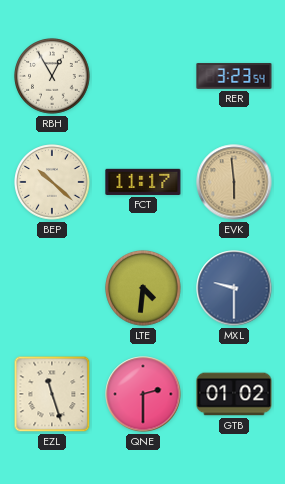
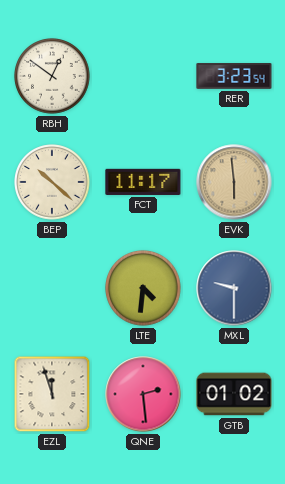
RBH: 12:55 -> 12:51
EZL: 11:27 -> 11:57
QNE: 2:30 -> 2:29
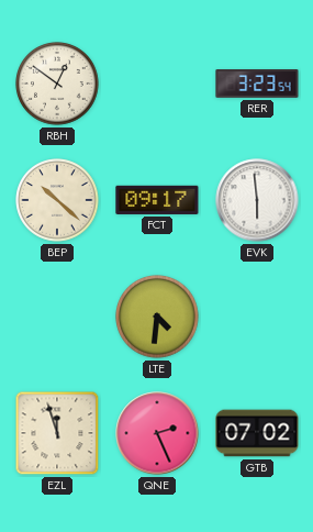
FCT: 11:17 -> 09:17
EVK dial: champagne -> white
MXL: 9:30 -> none
QNE: 2:29 -> 2:26
GTB: 01:02 -> 07:02
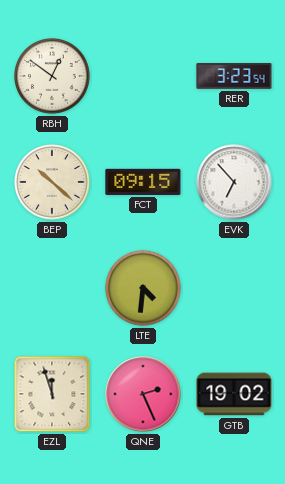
FCT: 09:17 -> 09:15
EVK: 5:59 -> 6:53
GTB: 07:02 -> 19:02
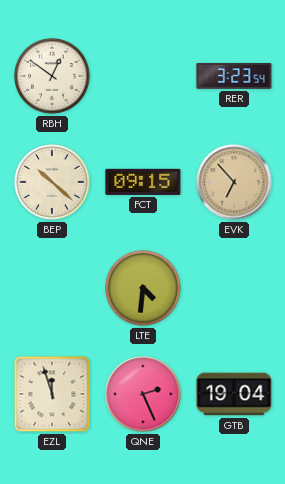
EVK dial: white -> champagne
GTB: 19:02 -> 19:04
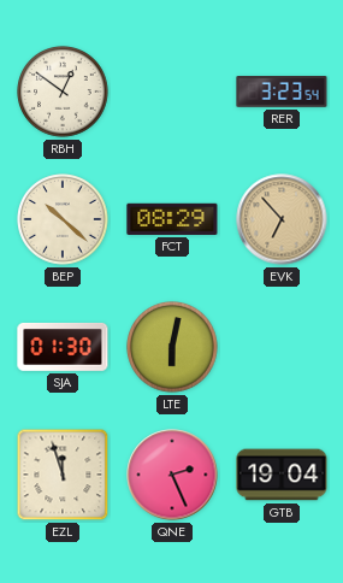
FCT: 09:15 -> 08:29
SJA: none -> 01:30
LTE: 4:31 -> 6:02
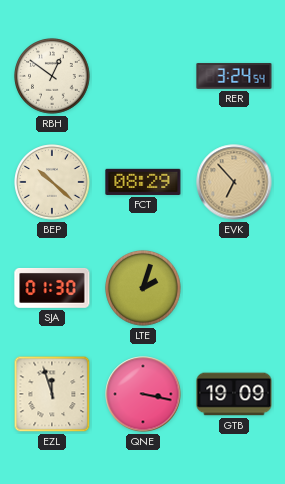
RER: 3:23 -> 3:24
LTE: 6:02 -> 2:03
QNE: 2:26 -> 3:17
GTB: 19:04 -> 19:09
